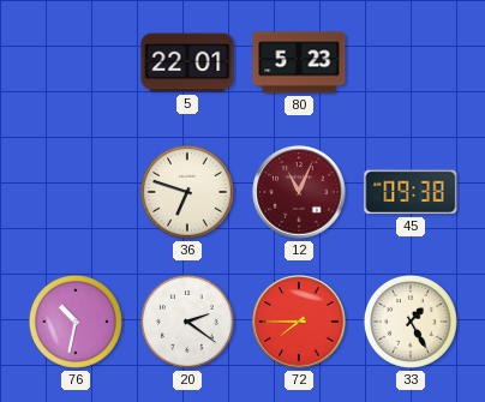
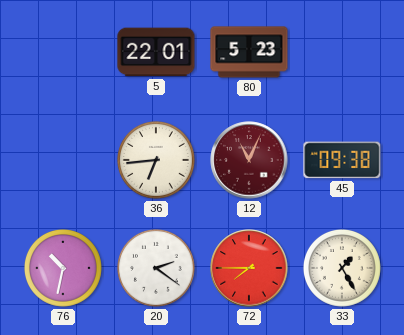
36: 6:48 -> 6:44
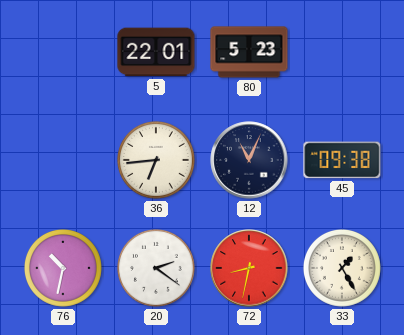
12 dial: burgundy -> navy
72: 7:45 -> 8:32
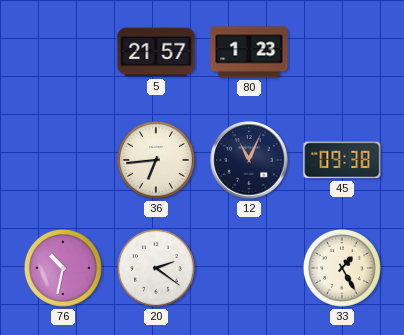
5: 22:01 -> 21:57
80: 5:23 -> 1:23
72: 8:32 -> none
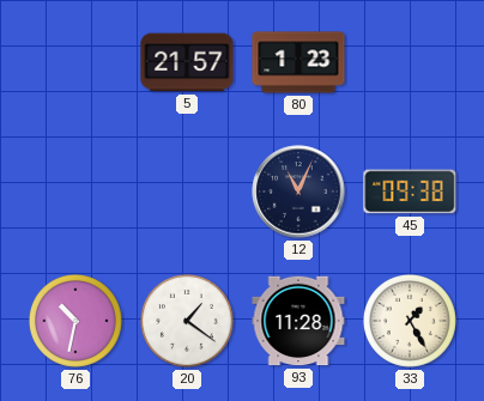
36: 6:44 -> none
20: 2:21 -> 1:21
93: none -> 11:28
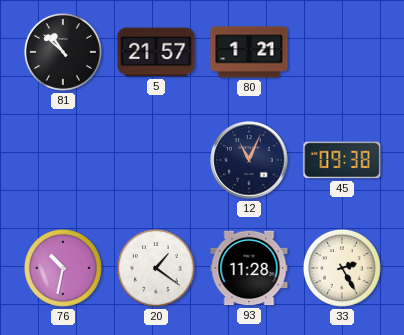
81: none -> 10:52
80: 1:23 -> 1:21
33: 1:25 -> 2:25
